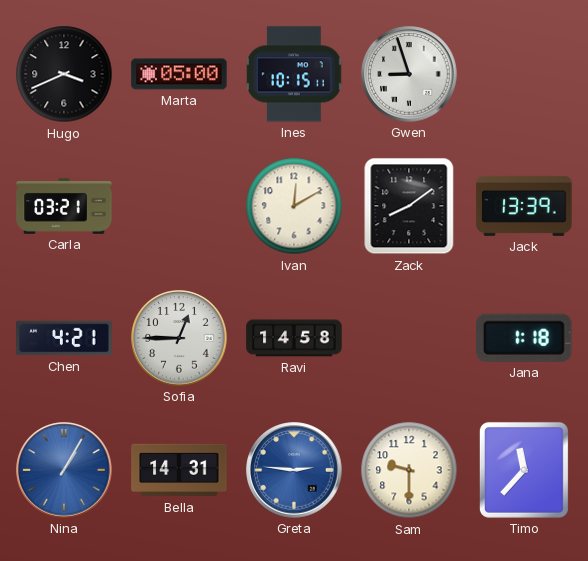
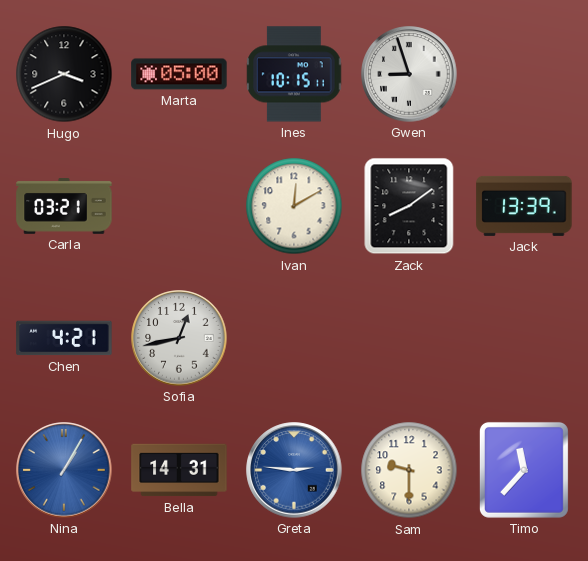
Sofia: 12:45 -> 12:43
Ravi: 14:58 -> none
Jana: 1:18 -> none
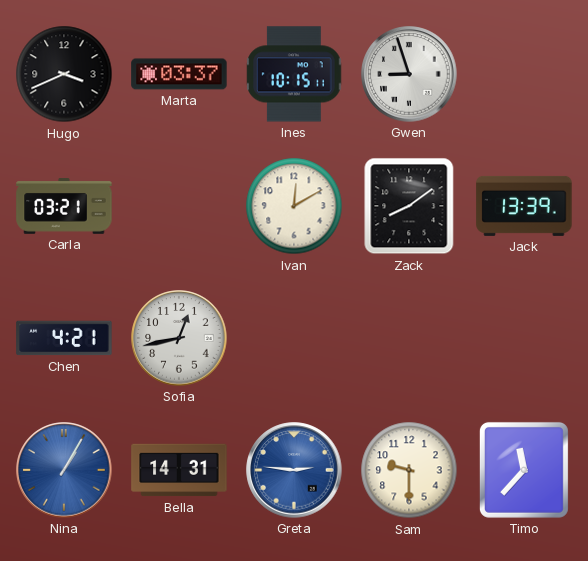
Marta: 05:00 -> 03:37
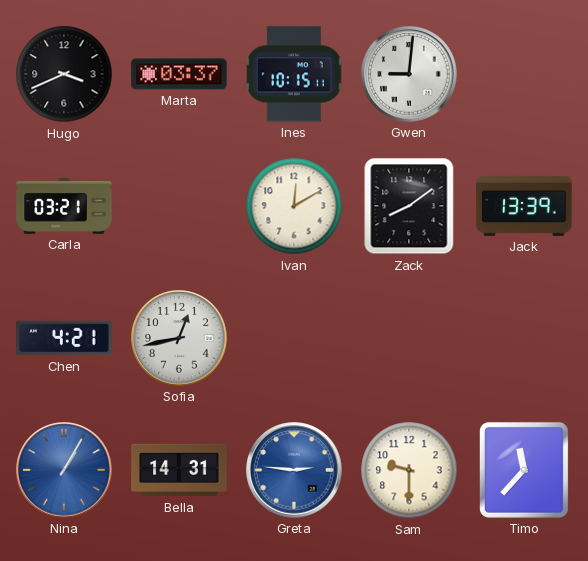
Gwen: 8:57 -> 9:01
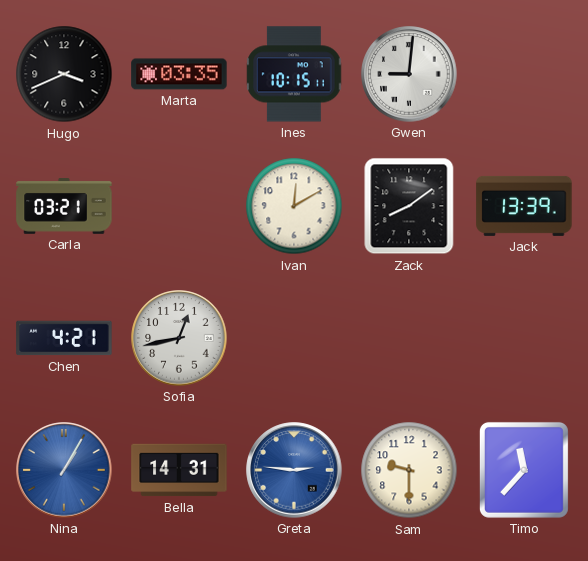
Marta: 03:37 -> 03:35
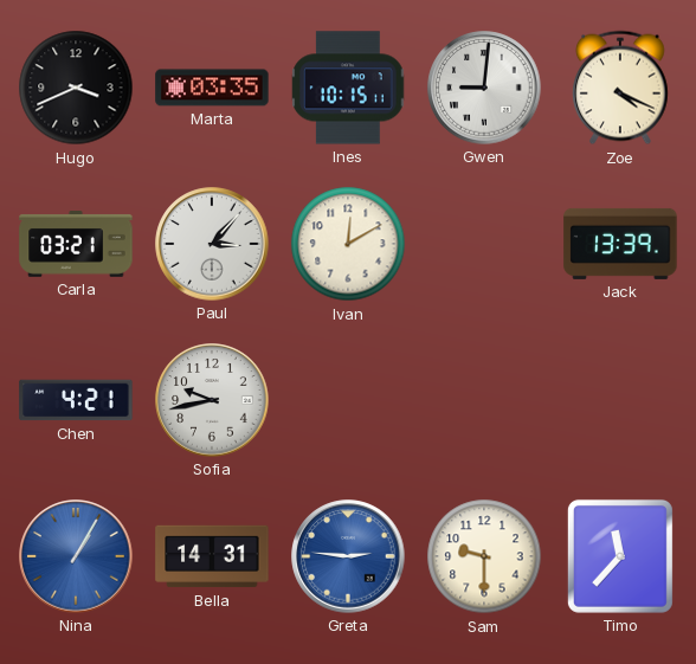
Zoe: none -> 4:19
Paul: none -> 3:07
Zack: 8:09 -> none
Sofia: 12:43 -> 9:43
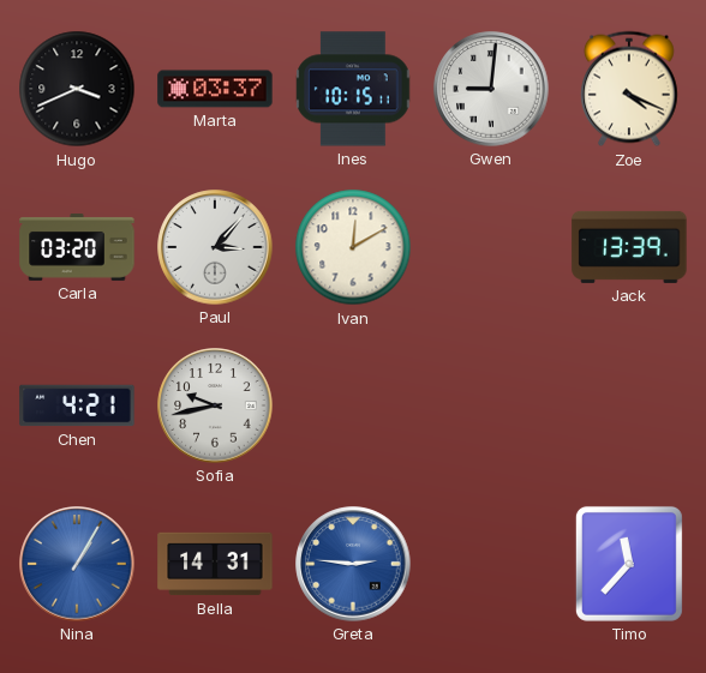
Marta: 03:35 -> 03:37
Carla: 03:21 -> 03:20
Sam: 9:30 -> none
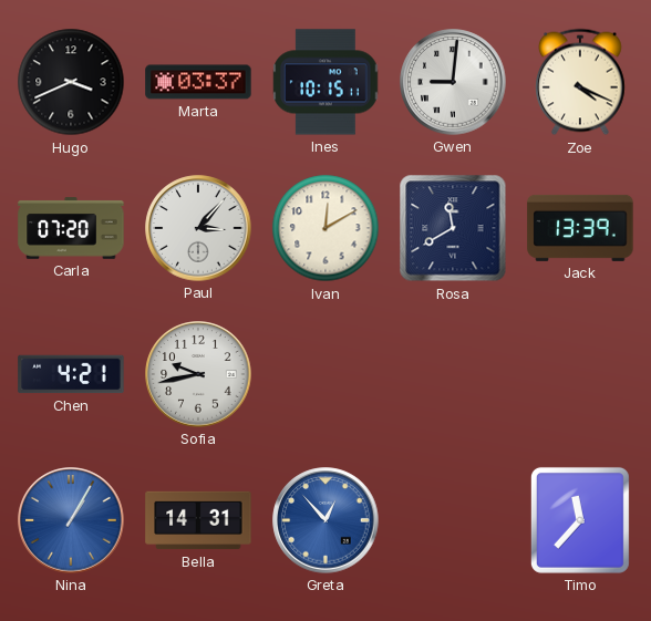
Carla: 03:20 -> 07:20
Rosa: none -> 11:40
Greta: 2:46 -> 12:53
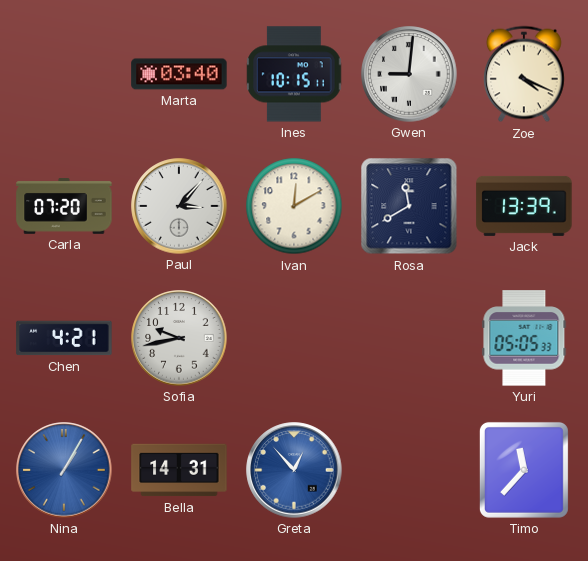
Hugo: 3:41 -> none
Marta: 03:37 -> 03:40
Yuri: none -> 05:05
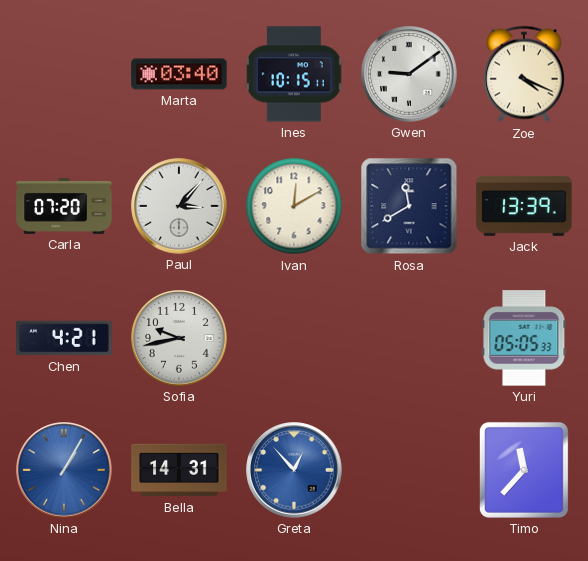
Gwen: 9:01 -> 9:09
